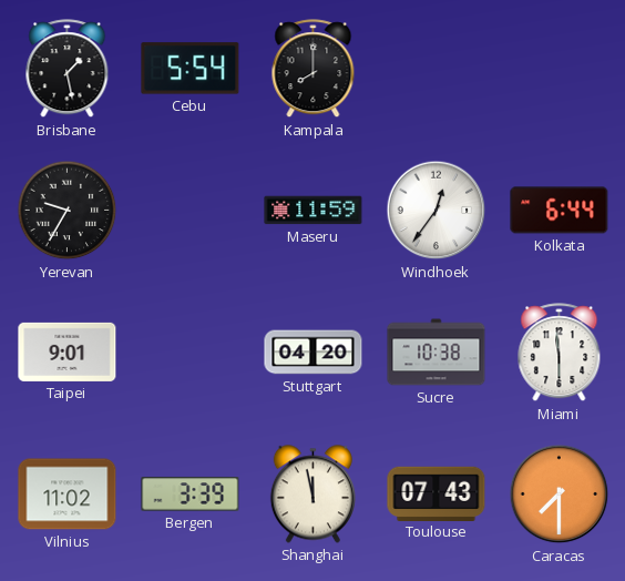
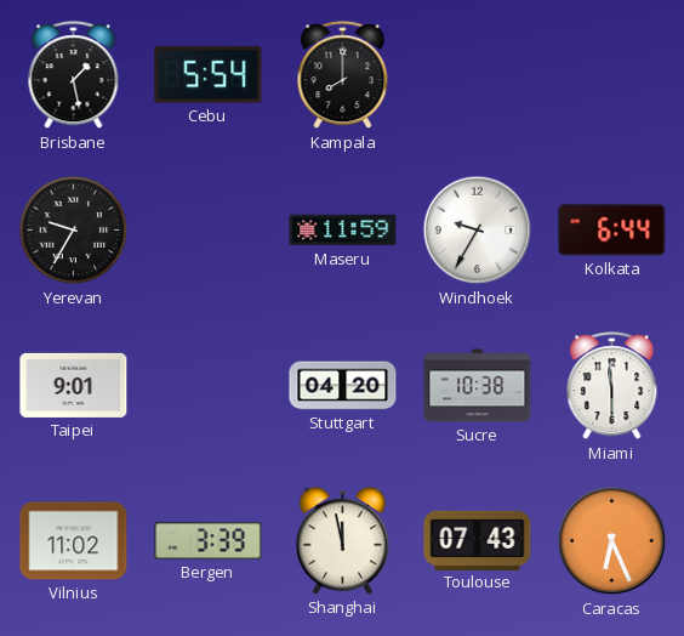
Windhoek: 12:36 -> 9:35
Caracas: 7:30 -> 6:26
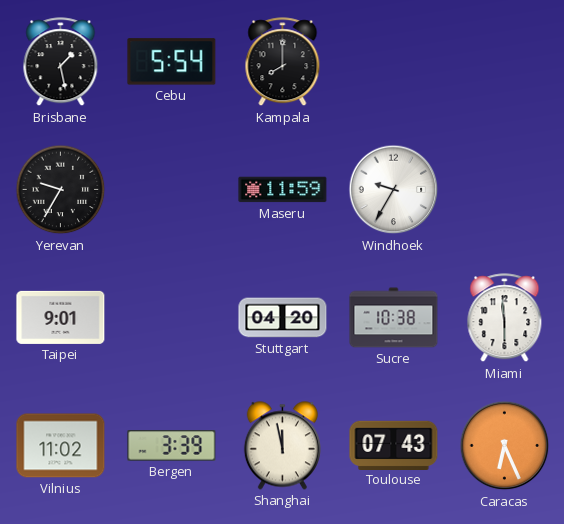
Kolkata: 6:44 -> none
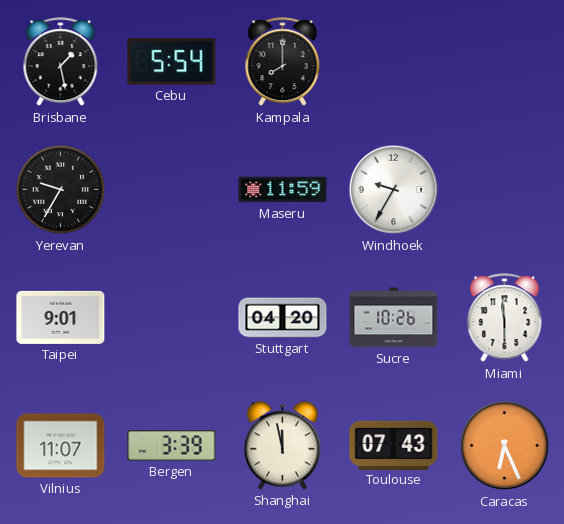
Sucre: 10:38 -> 10:26
Vilnius: 11:02 -> 11:07
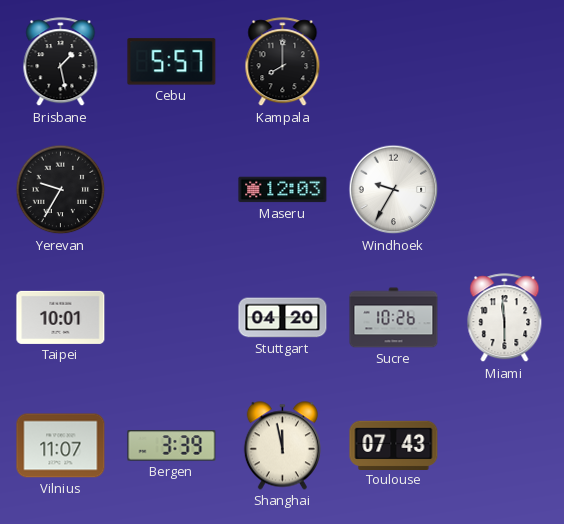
Cebu: 5:54 -> 5:57
Maseru: 11:59 -> 12:03
Taipei: 9:01 -> 10:01
Caracas: 6:26 -> none
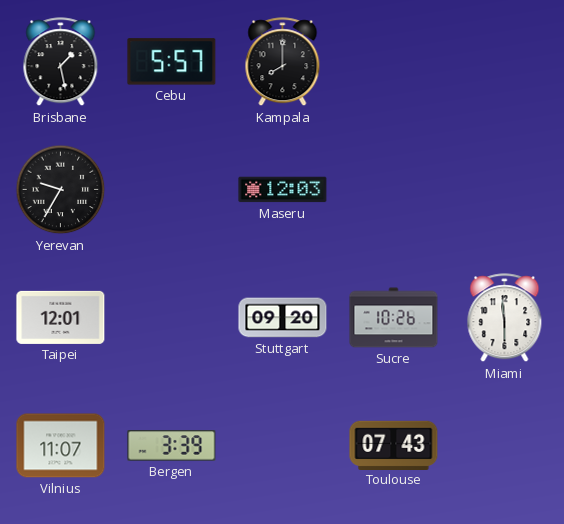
Windhoek: 9:35 -> none
Taipei: 10:01 -> 12:01
Stuttgart: 04:20 -> 09:20
Shanghai: 11:58 -> none
